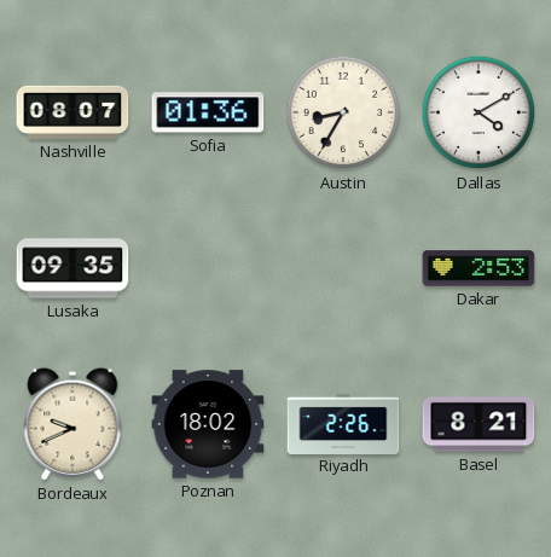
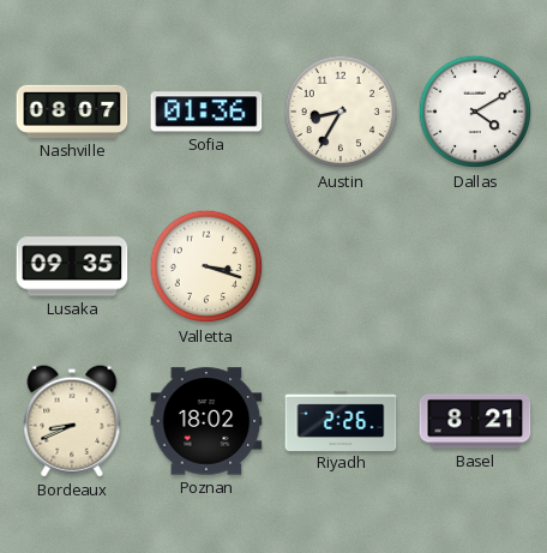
Valletta: none -> 3:18
Dakar: 2:53 -> none
Bordeaux: 9:41 -> 8:41
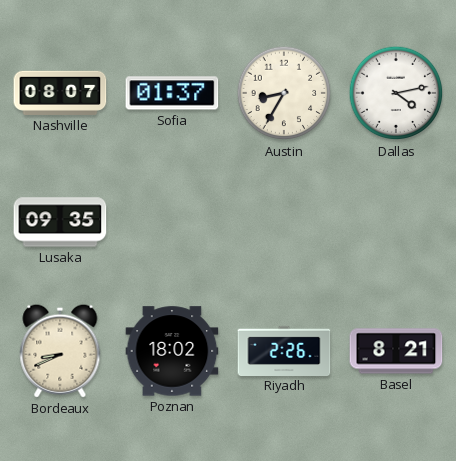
Sofia: 01:36 -> 01:37
Dallas: 4:10 -> 4:13
Valletta: 3:18 -> none
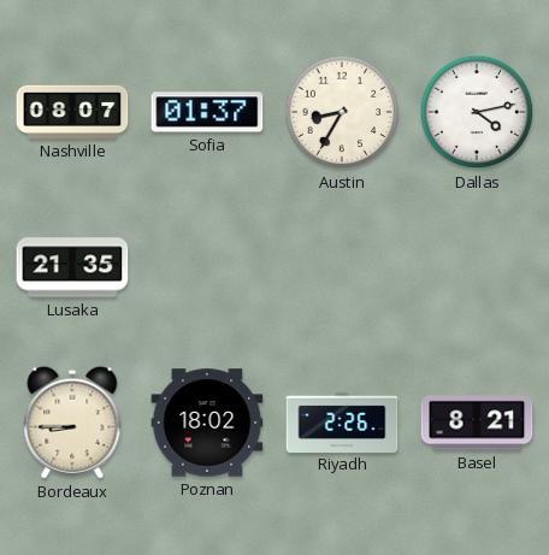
Lusaka: 09:35 -> 21:35
Bordeaux: 8:41 -> 8:45
